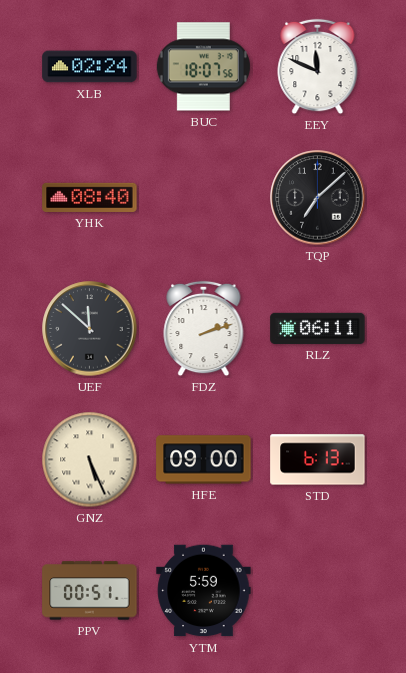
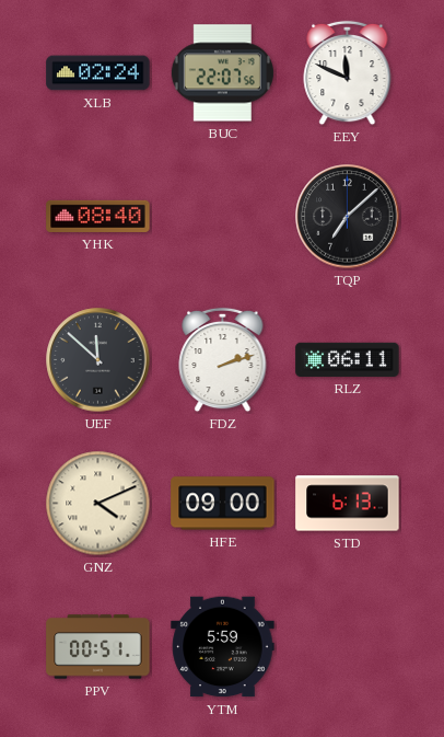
BUC: 18:07 -> 22:07
GNZ: 5:26 -> 4:11
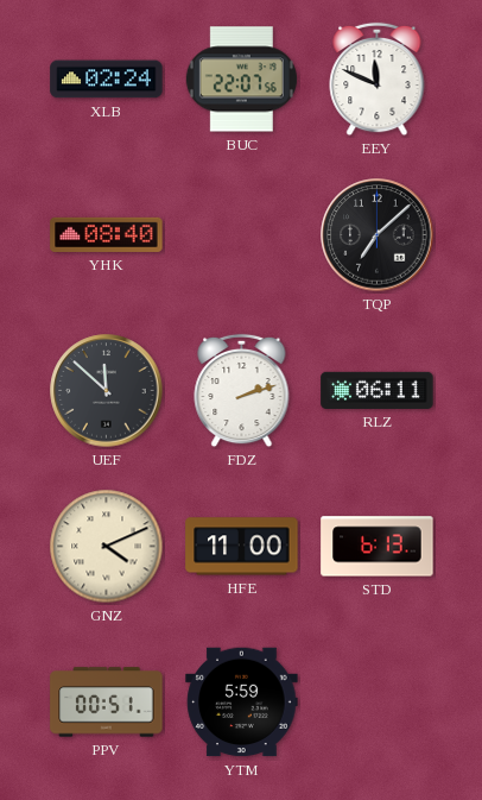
HFE: 09:00 -> 11:00
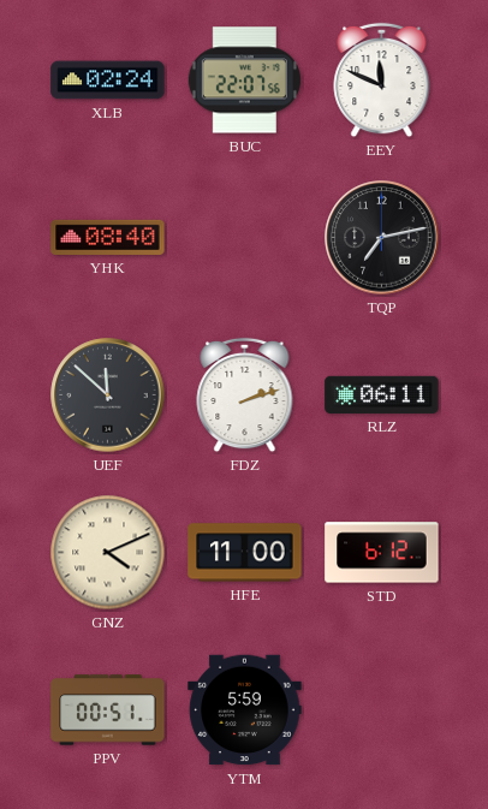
TQP: 7:08 -> 7:13
STD: 6:13 -> 6:12
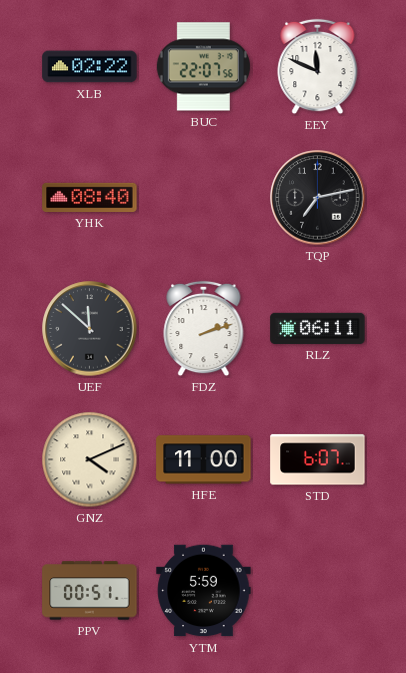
XLB: 02:24 -> 02:22
STD: 6:12 -> 6:07
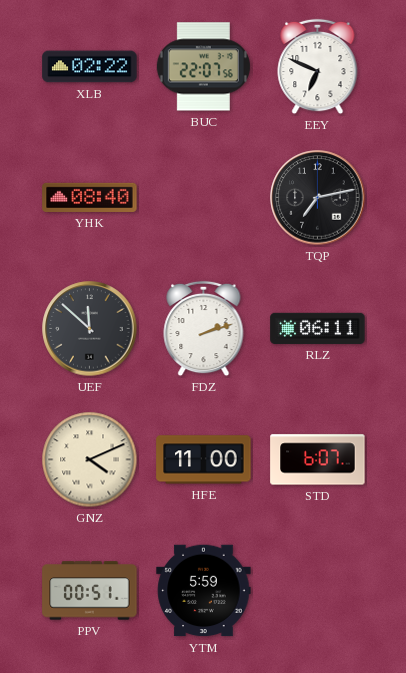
EEY: 11:49 -> 6:49
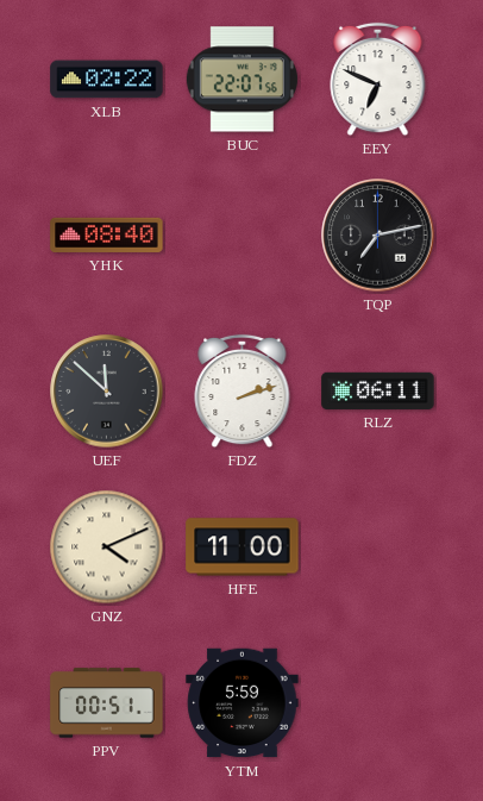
STD: 6:07 -> none
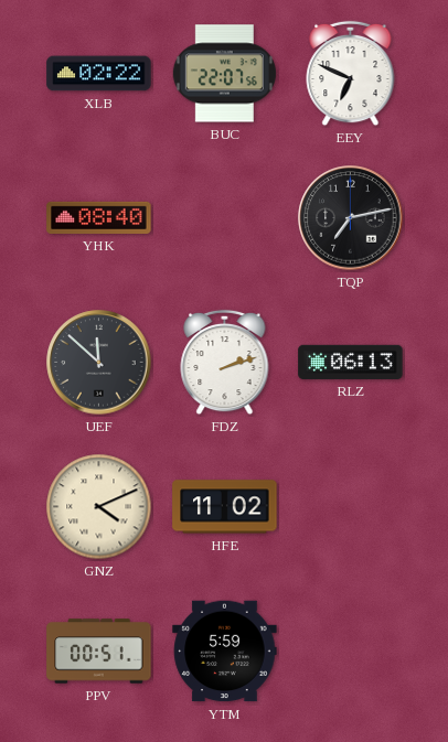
RLZ: 06:11 -> 06:13
HFE: 11:00 -> 11:02
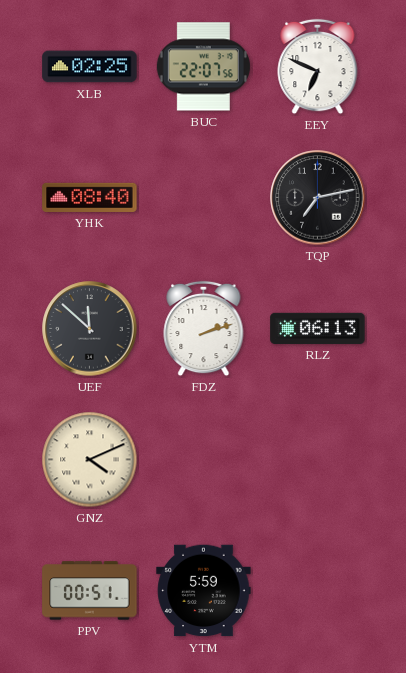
XLB: 02:22 -> 02:25
HFE: 11:02 -> none
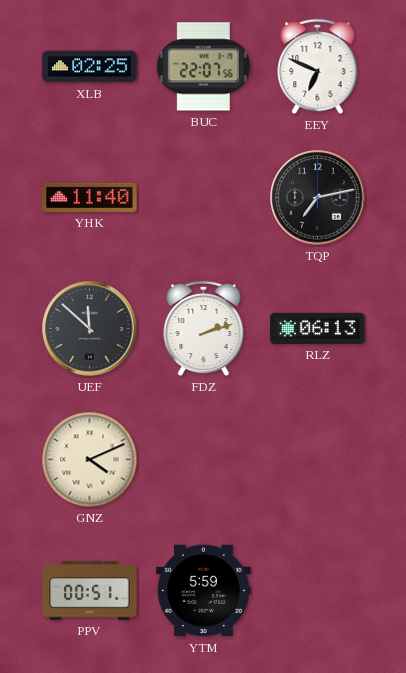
YHK: 08:40 -> 11:40
